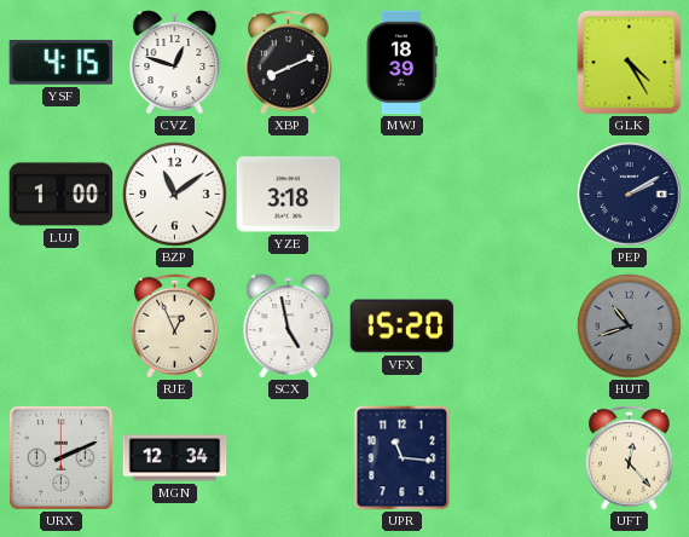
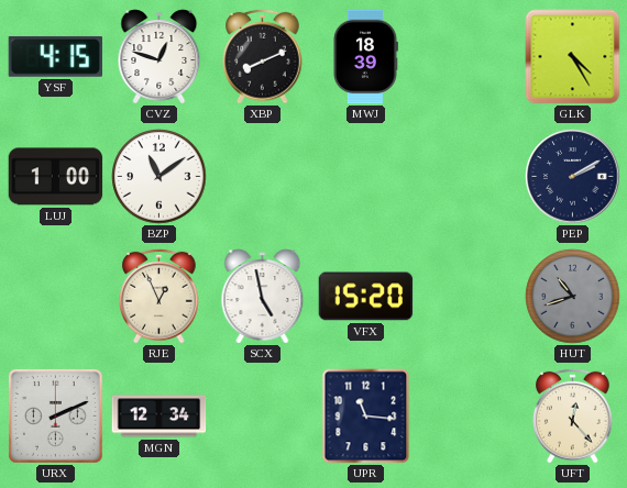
YZE: 3:18 -> none
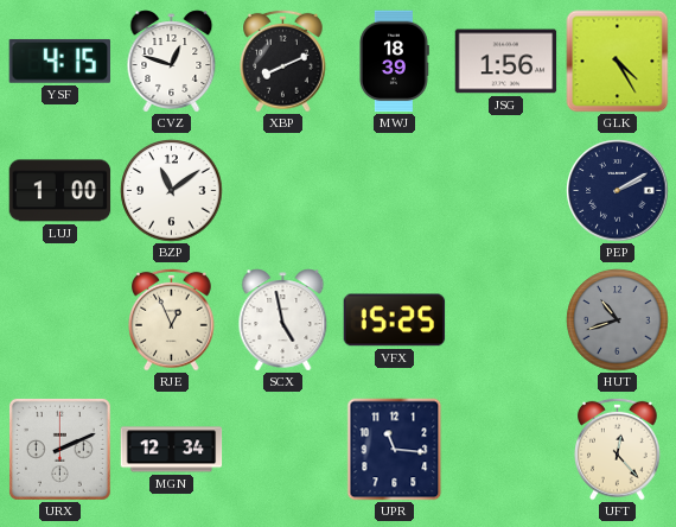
JSG: none -> 1:56
VFX: 15:20 -> 15:25
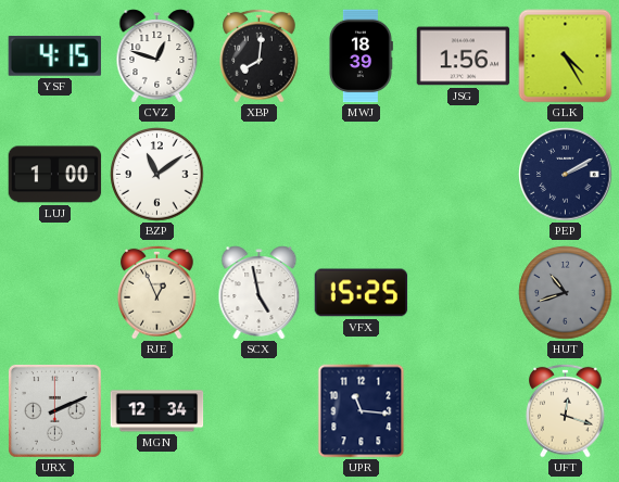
XBP: 8:11 -> 8:01
UFT: 12:23 -> 12:18
